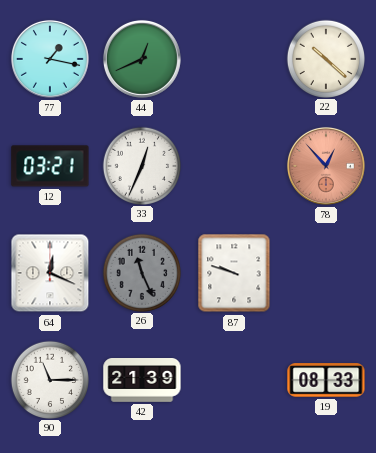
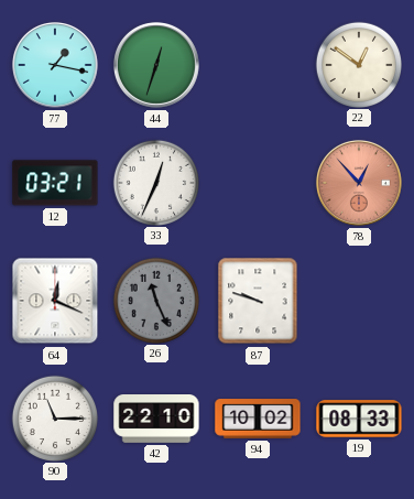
44: 12:41 -> 12:33
22: 10:22 -> 12:51
42: 21:39 -> 22:10
94: none -> 10:02
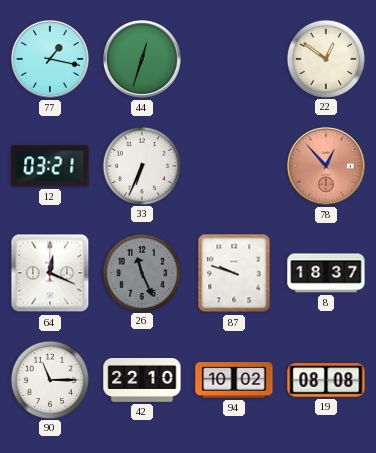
33: 12:34 -> 6:34
8: none -> 18:37
19: 08:33 -> 08:08
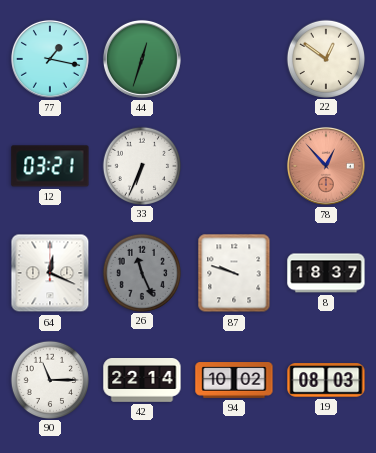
42: 22:10 -> 22:14
19: 08:08 -> 08:03
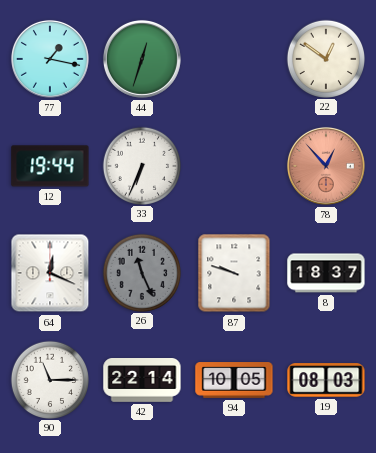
12: 03:21 -> 19:44
94: 10:02 -> 10:05
